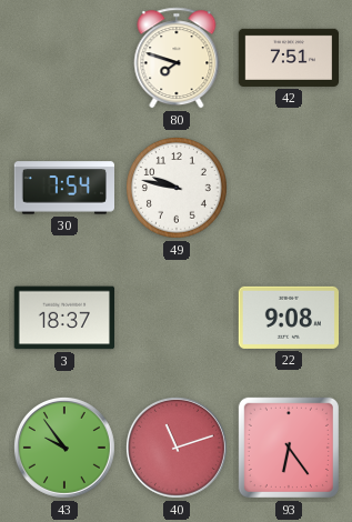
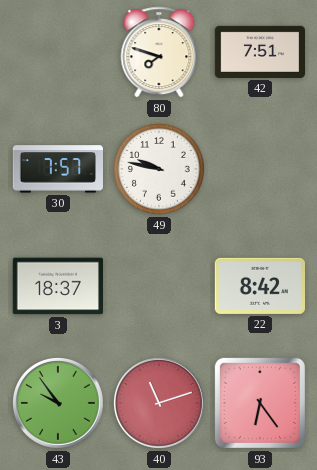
30: 7:54 -> 7:57
22: 9:08 -> 8:42
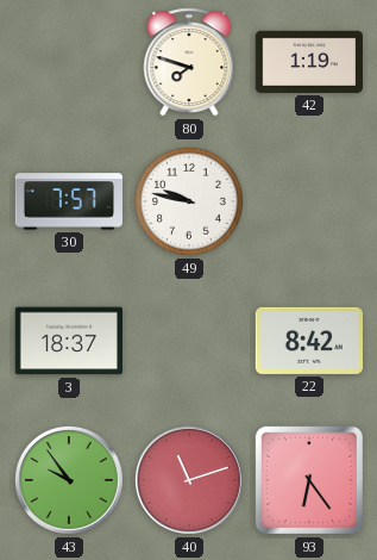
42: 7:51 -> 1:19
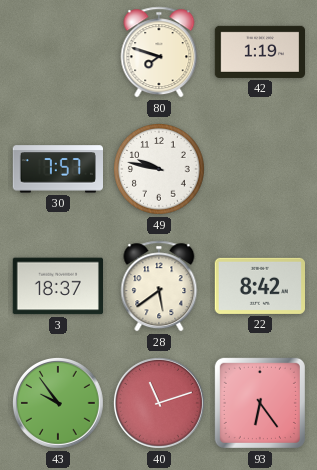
28: none -> 5:39
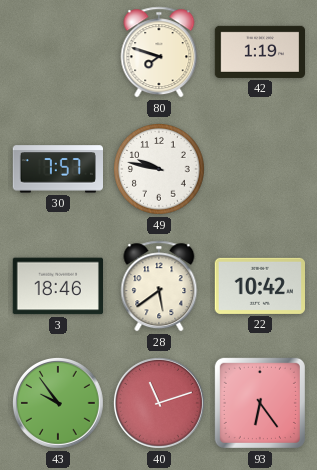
3: 18:37 -> 18:46
22: 8:42 -> 10:42
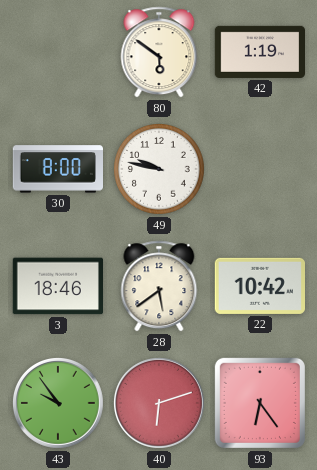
80: 7:48 -> 5:51
30: 7:57 -> 8:00
40: 11:12 -> 6:12
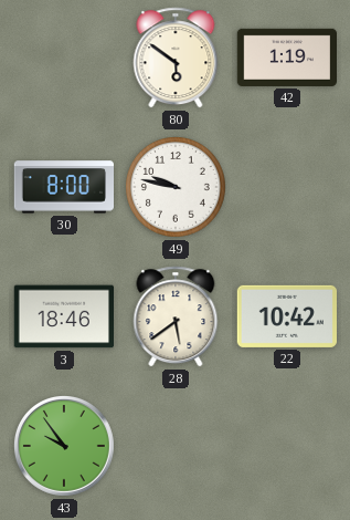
40: 6:12 -> none
93: 6:24 -> none
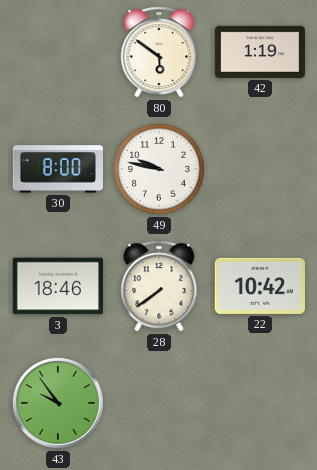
28: 5:39 -> 7:39
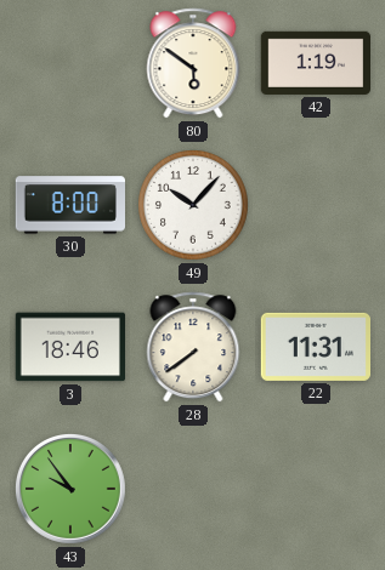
49: 9:47 -> 10:07
22: 10:42 -> 11:31
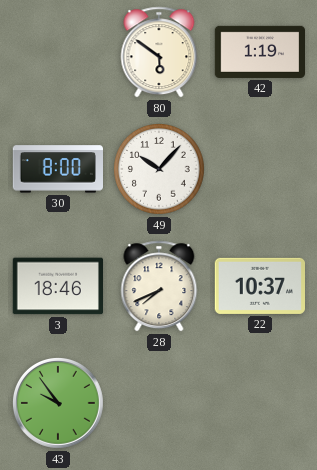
28: 7:39 -> 7:41
22: 11:31 -> 10:37
